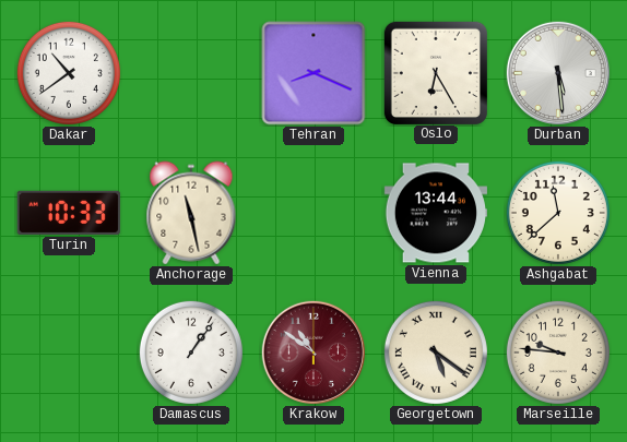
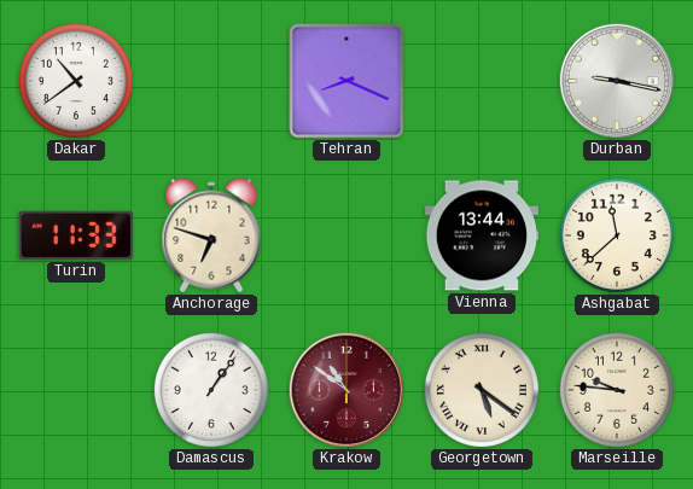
Oslo: 6:25 -> none
Durban: 5:29 -> 9:17
Turin: 10:33 -> 11:33
Anchorage: 11:28 -> 6:48
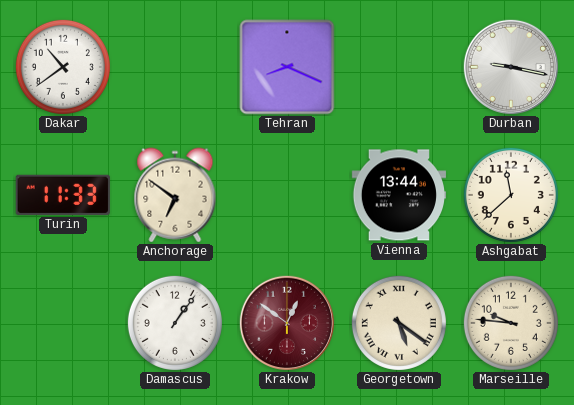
Anchorage: 6:48 -> 6:51
Krakow: 10:51 -> 12:51
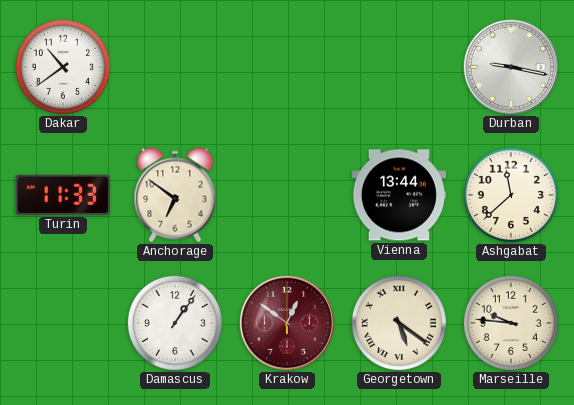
Tehran: 8:19 -> none
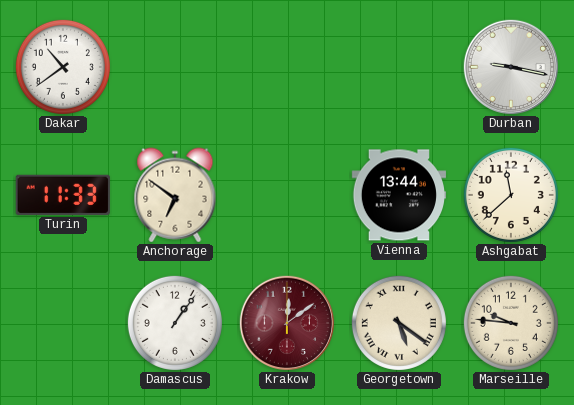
Krakow: 12:51 -> 12:09
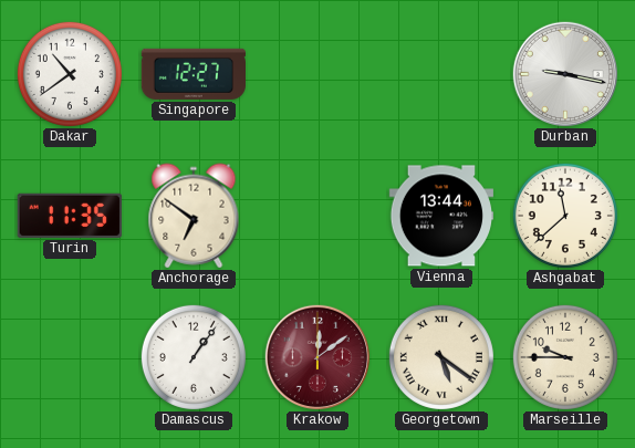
Singapore: none -> 12:27
Turin: 11:33 -> 11:35
Marseille: 9:46 -> 9:45
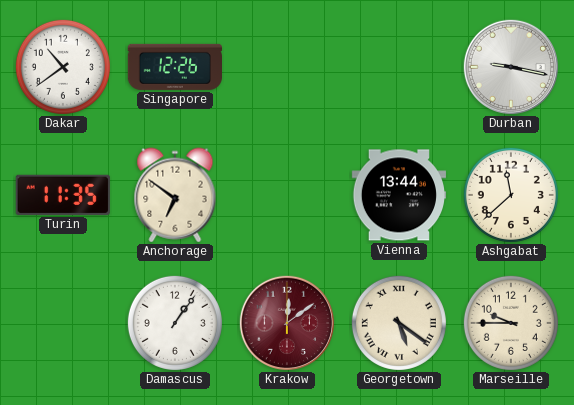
Singapore: 12:27 -> 12:26
